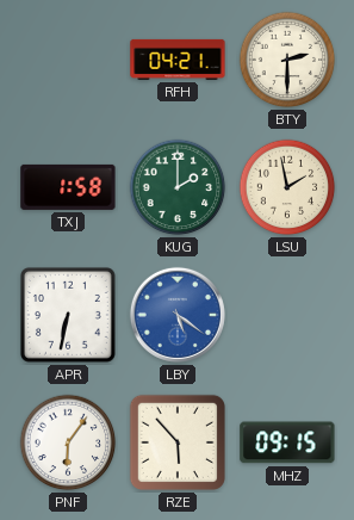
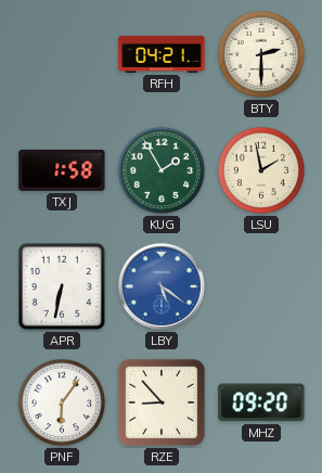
KUG: 2:00 -> 1:55
RZE: 5:53 -> 8:53
MHZ: 09:15 -> 09:20
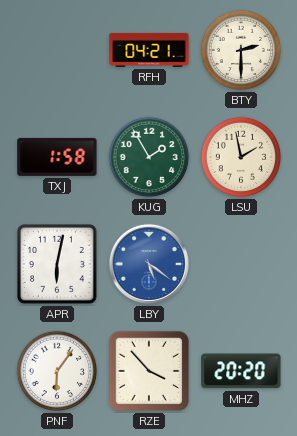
APR: 6:32 -> 6:02
RZE: 8:53 -> 3:53
MHZ: 09:20 -> 20:20
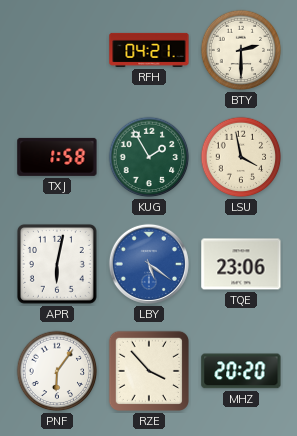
LSU: 1:58 -> 3:58
TQE: none -> 23:06
